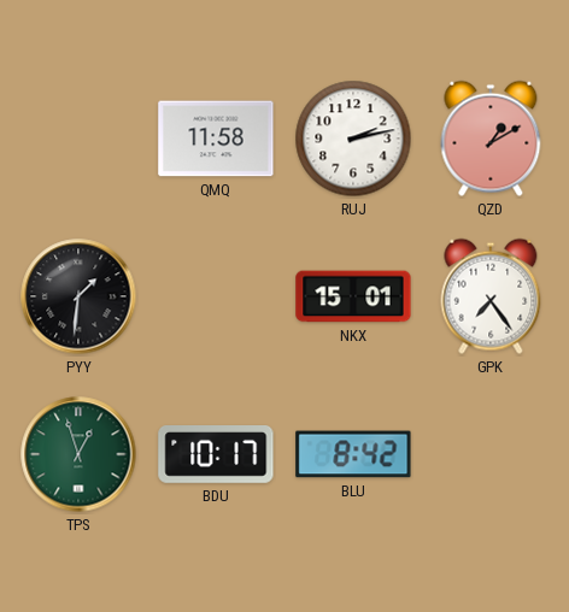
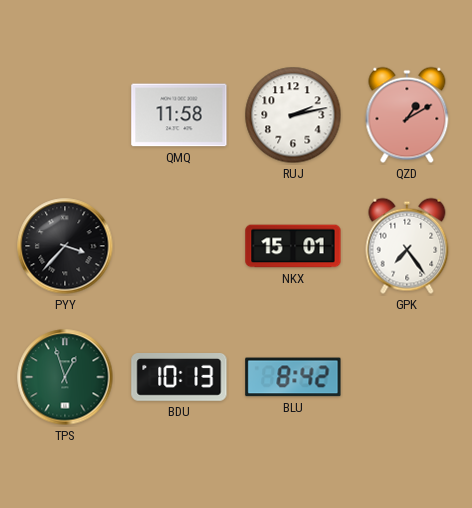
PYY: 1:31 -> 3:37
BDU: 10:17 -> 10:13
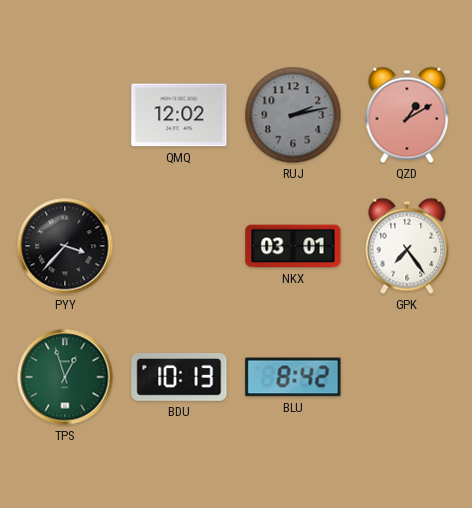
QMQ: 11:58 -> 12:02
RUJ dial: white -> grey
NKX: 15:01 -> 03:01
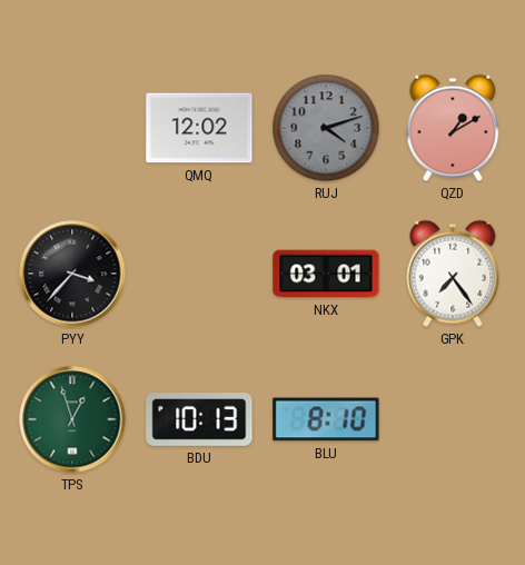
RUJ: 2:13 -> 4:12
BLU: 8:42 -> 8:10
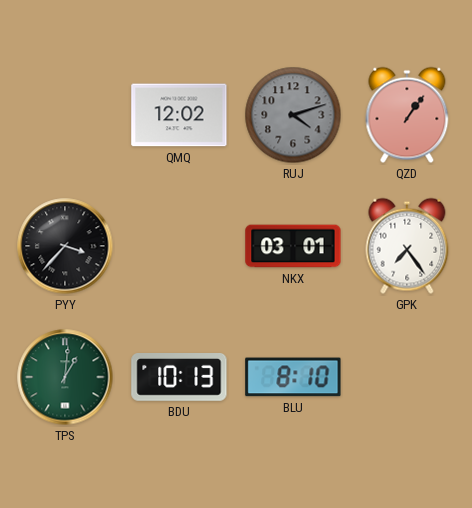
QZD: 1:10 -> 1:06
TPS: 12:57 -> 1:01
